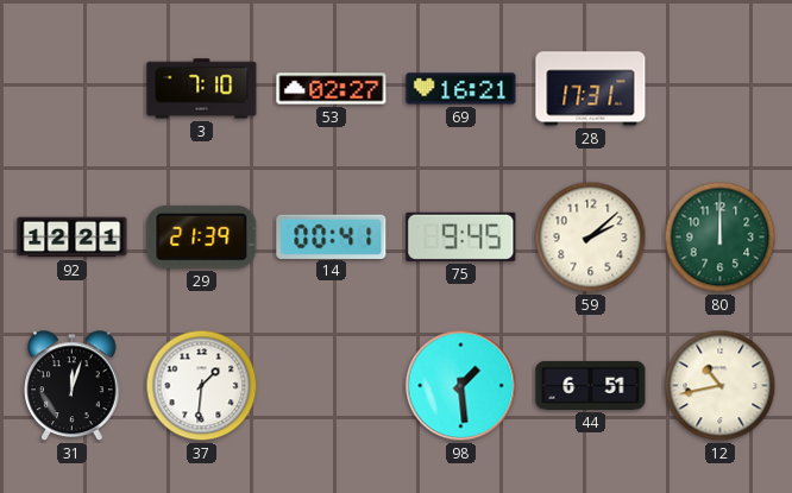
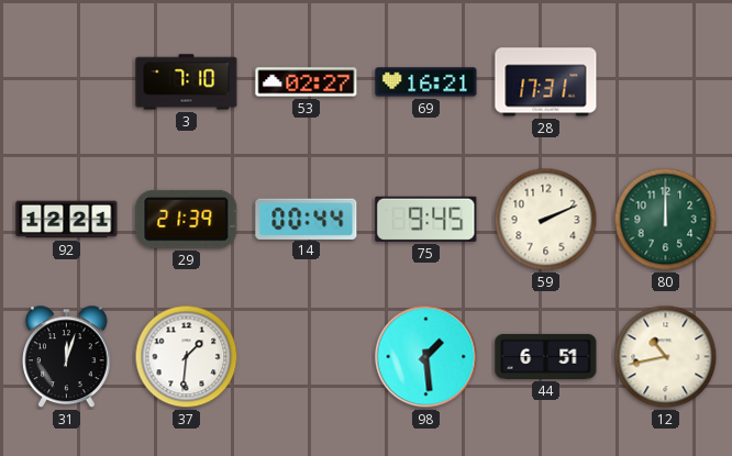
14: 00:41 -> 00:44
59: 2:08 -> 2:11
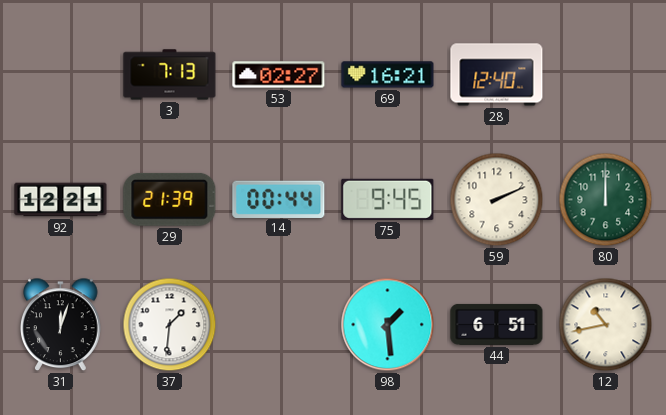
3: 7:10 -> 7:13
28: 17:31 -> 12:40
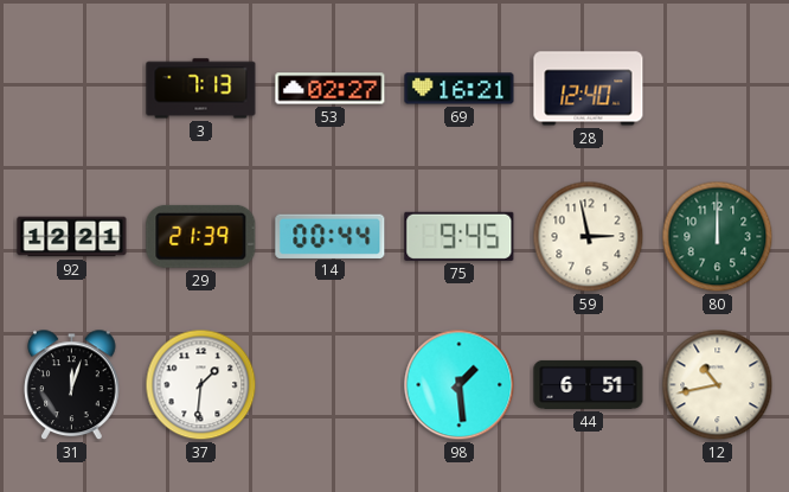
59: 2:11 -> 2:58
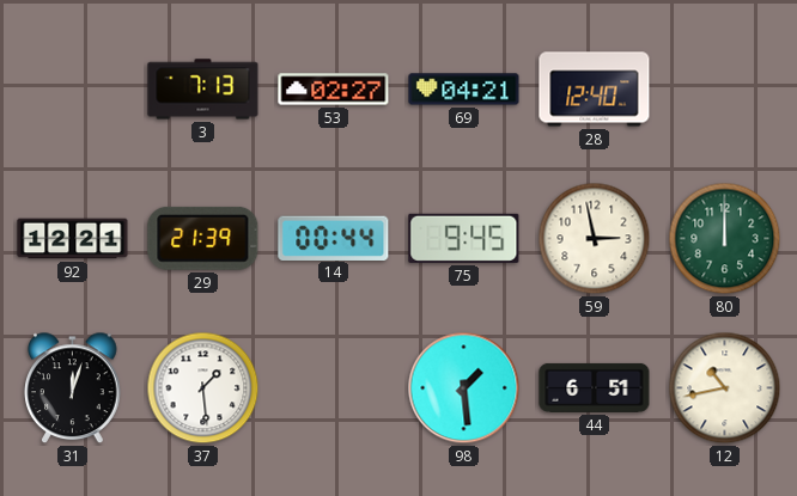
69: 16:21 -> 04:21
37: 1:31 -> 1:29
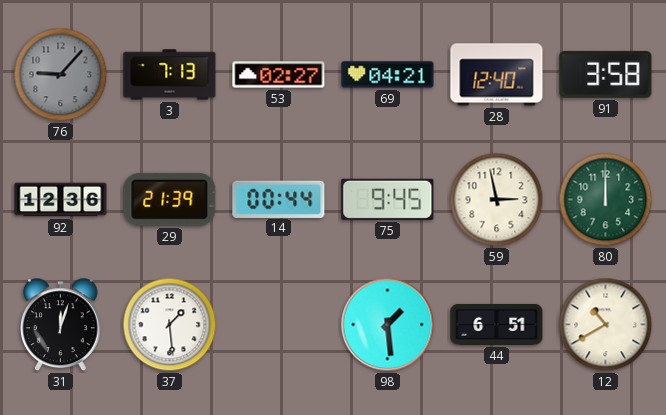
76: none -> 9:07
91: none -> 3:58
92: 12:21 -> 12:36
12: 10:43 -> 10:40
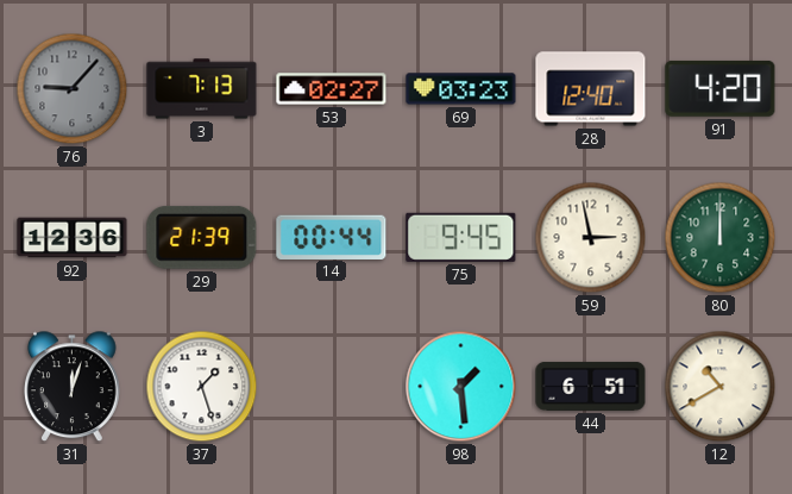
69: 04:21 -> 03:23
91: 3:58 -> 4:20
37: 1:29 -> 1:27
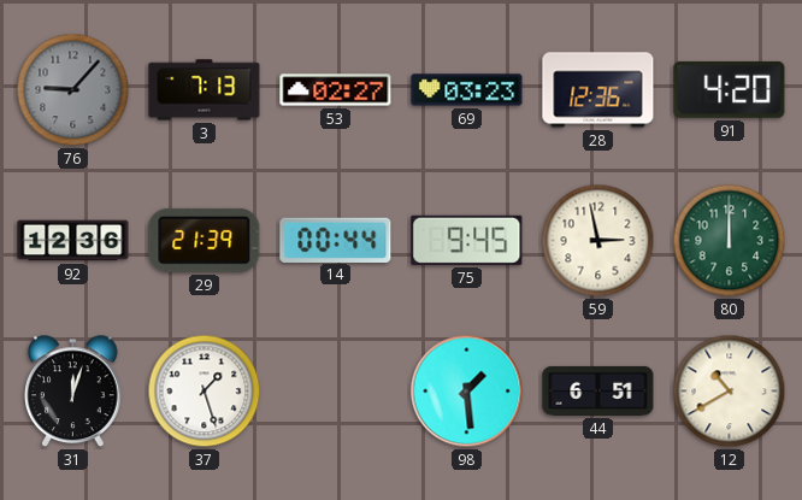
28: 12:40 -> 12:36
